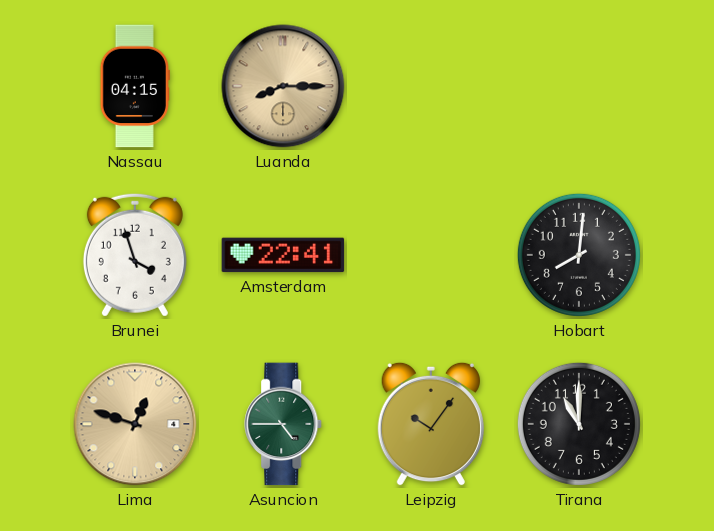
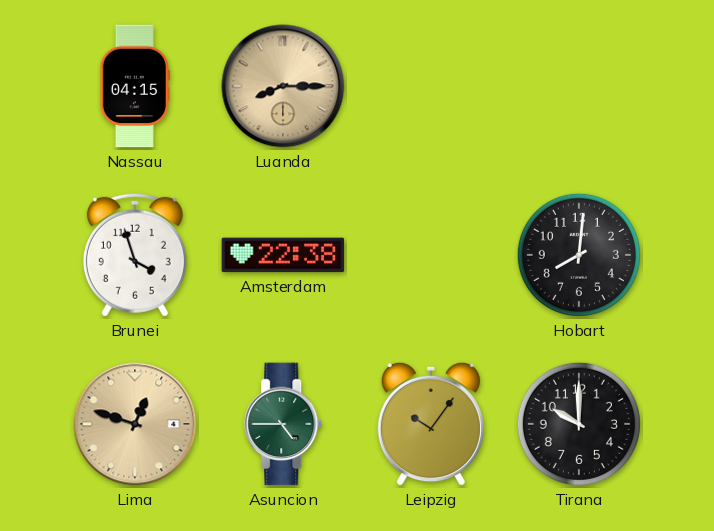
Amsterdam: 22:41 -> 22:38
Tirana: 11:00 -> 10:00
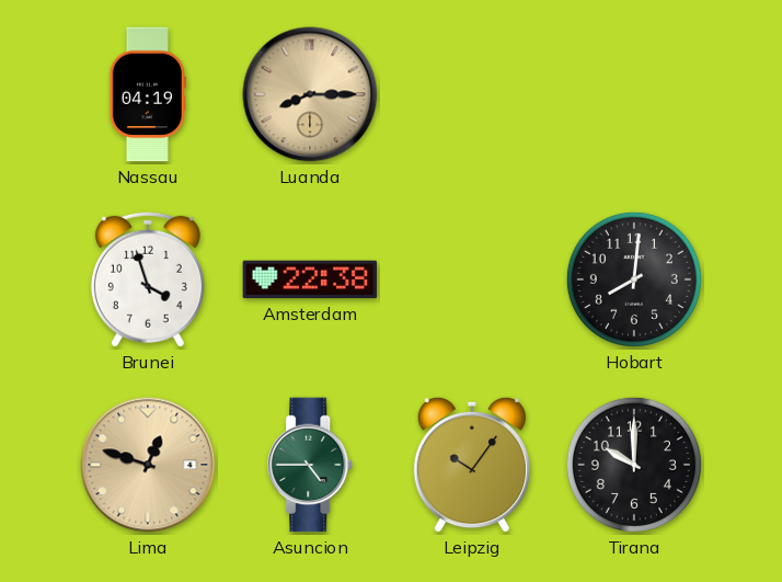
Nassau: 04:15 -> 04:19
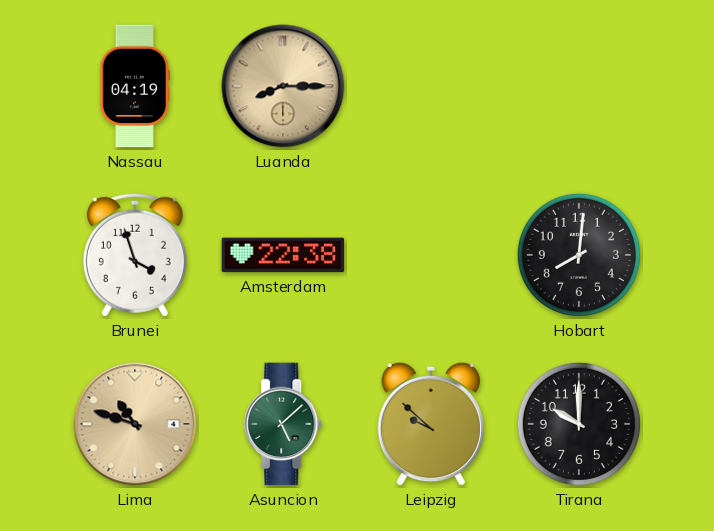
Lima: 12:48 -> 10:48
Asuncion: 4:45 -> 5:08
Leipzig: 10:06 -> 9:52
